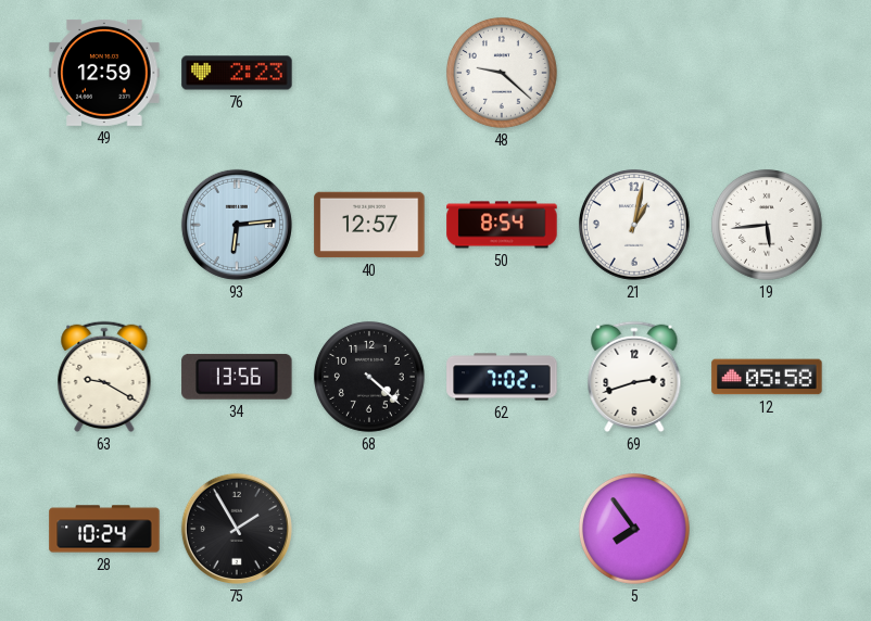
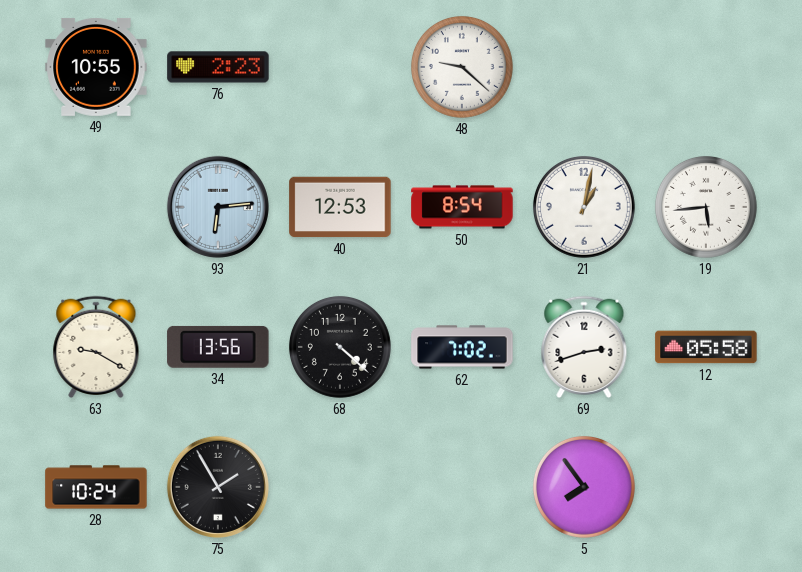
49: 12:59 -> 10:55
40: 12:57 -> 12:53
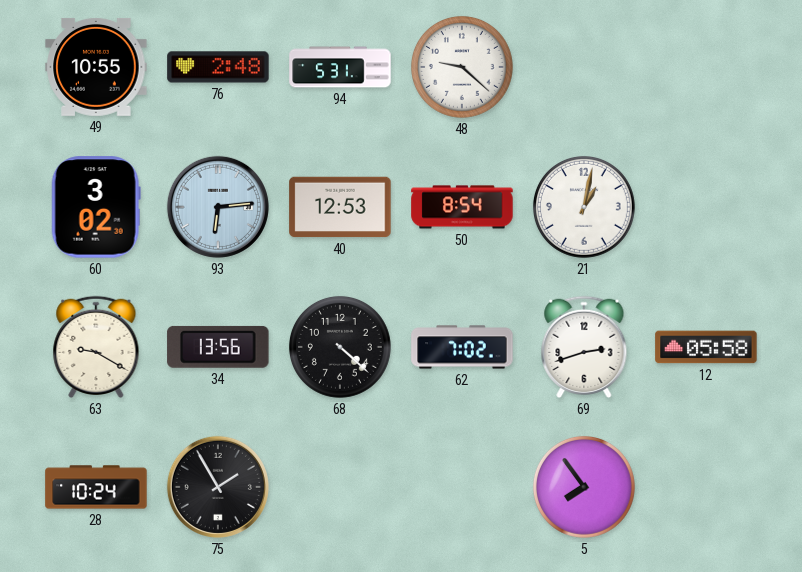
76: 2:23 -> 2:48
94: none -> 5:31
60: none -> 3:02
19: 5:44 -> none
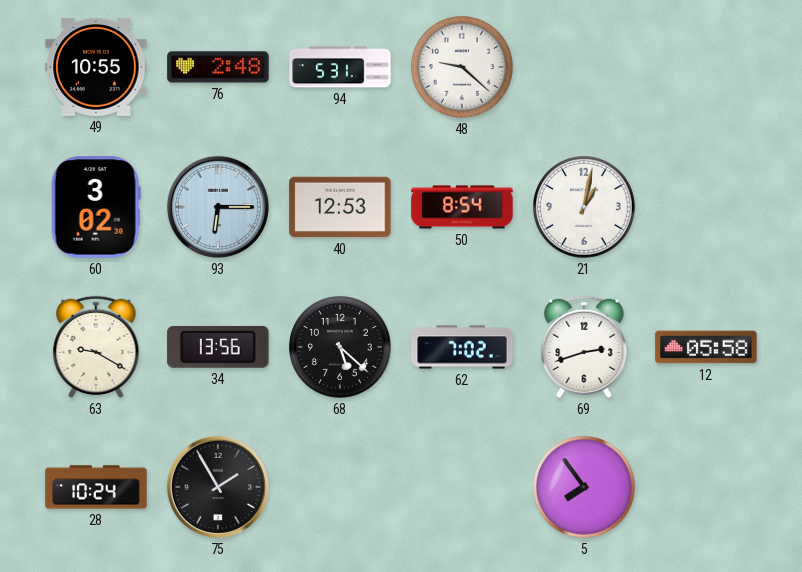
93: 6:14 -> 6:15
68: 4:22 -> 5:22
